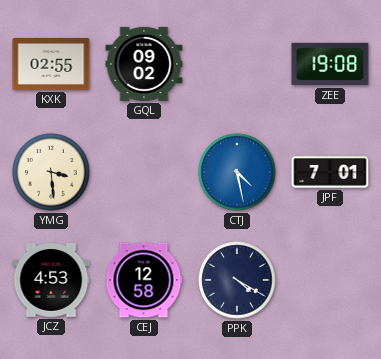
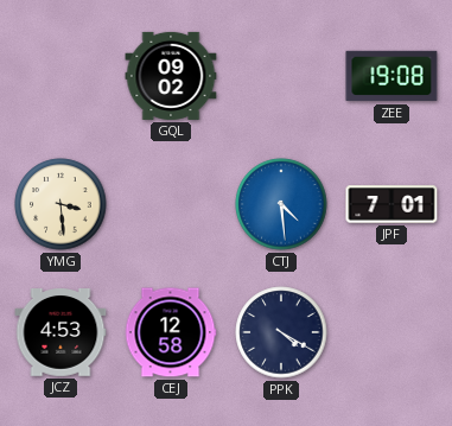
KXK: 02:55 -> none
CTJ: 4:28 -> 4:29
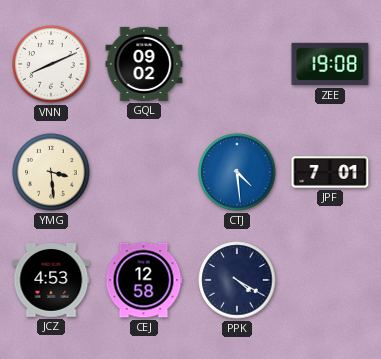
VNN: none -> 8:11
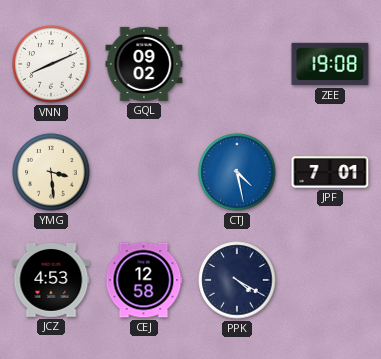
CTJ: 4:29 -> 4:28
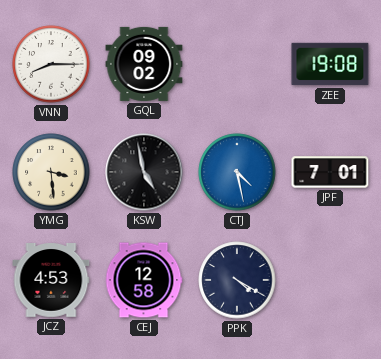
VNN: 8:11 -> 8:15
KSW: none -> 4:58
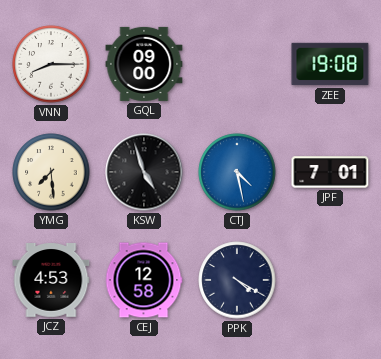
GQL: 09:02 -> 09:00
YMG: 3:29 -> 7:29
KSW: 4:58 -> 4:57
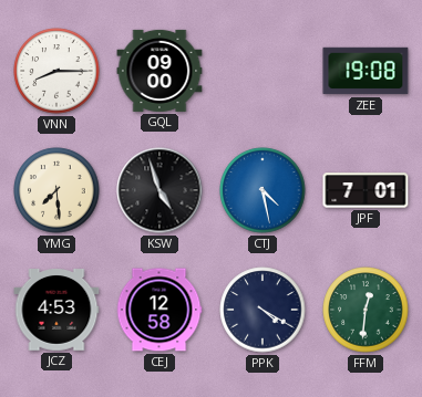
FFM: none -> 12:31
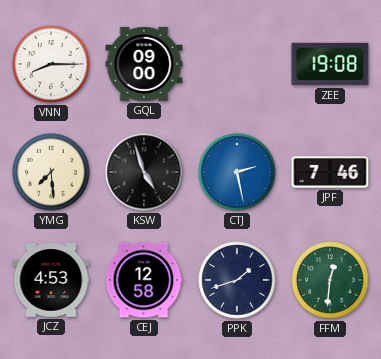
CTJ: 4:28 -> 2:28
JPF: 7:01 -> 7:46
PPK: 4:20 -> 1:42
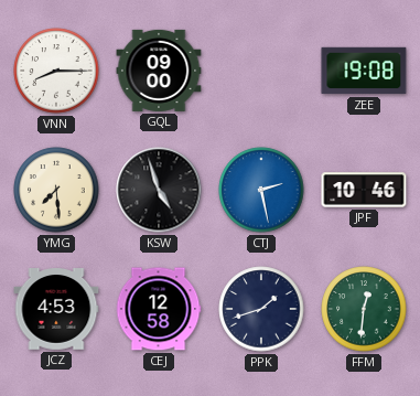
JPF: 7:46 -> 10:46
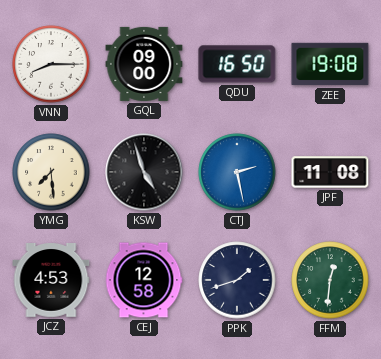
QDU: none -> 16:50
JPF: 10:46 -> 11:08
